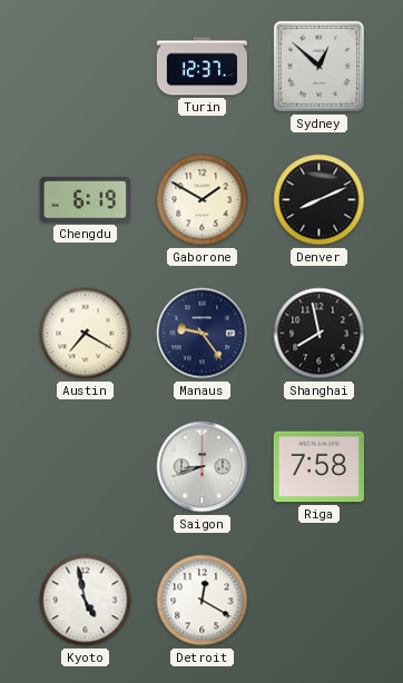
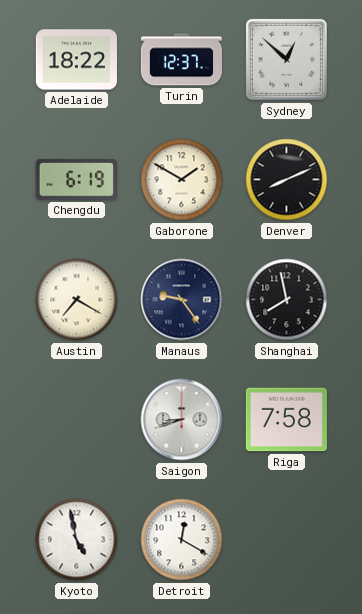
Adelaide: none -> 18:22
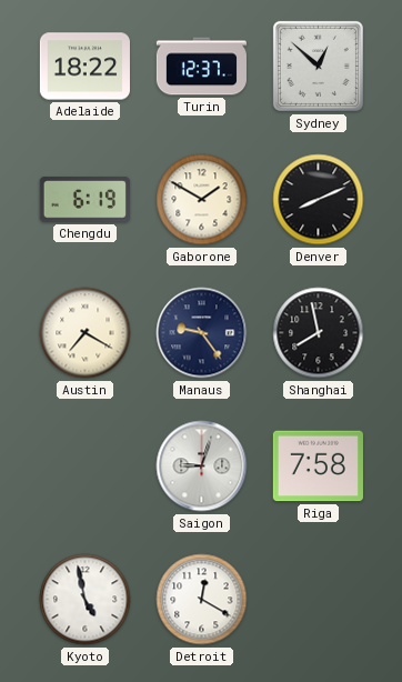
Saigon: 8:42 -> 9:03
